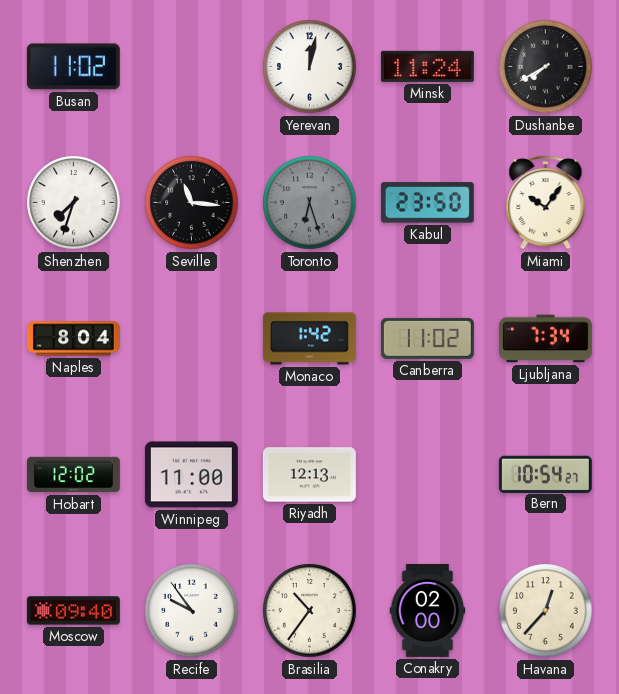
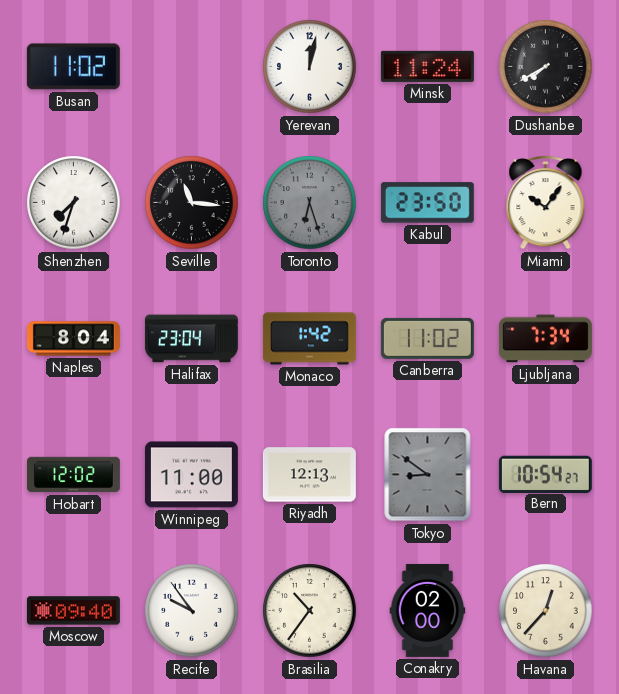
Halifax: none -> 23:04
Tokyo: none -> 8:51
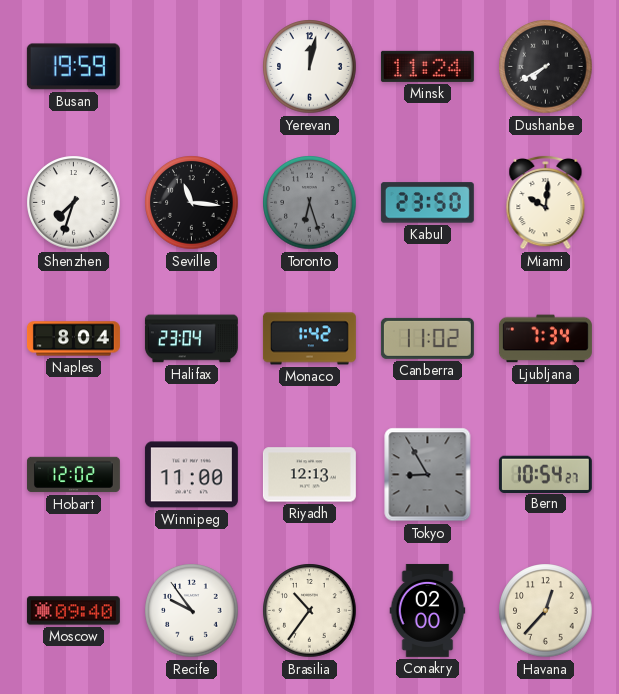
Busan: 11:02 -> 19:59
Miami: 10:06 -> 10:01
Tokyo: 8:51 -> 8:55
